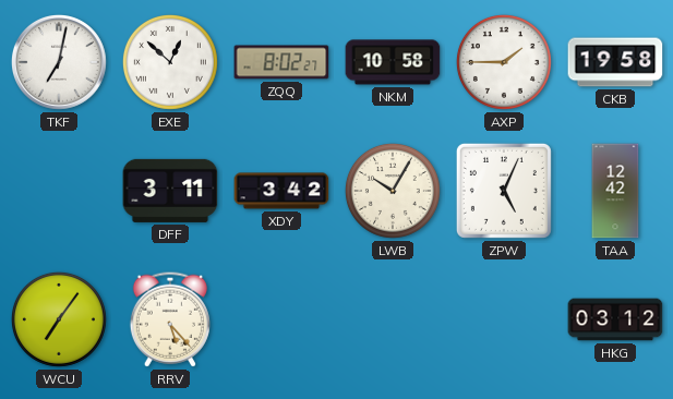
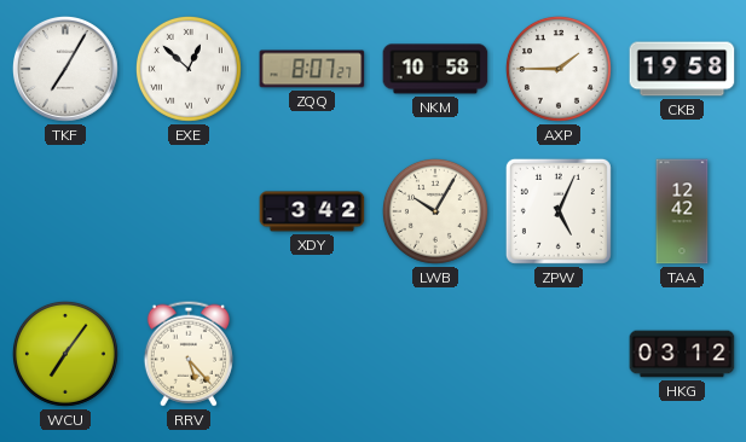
TKF: 7:02 -> 7:05
ZQQ: 8:02 -> 8:07
DFF: 3:11 -> none
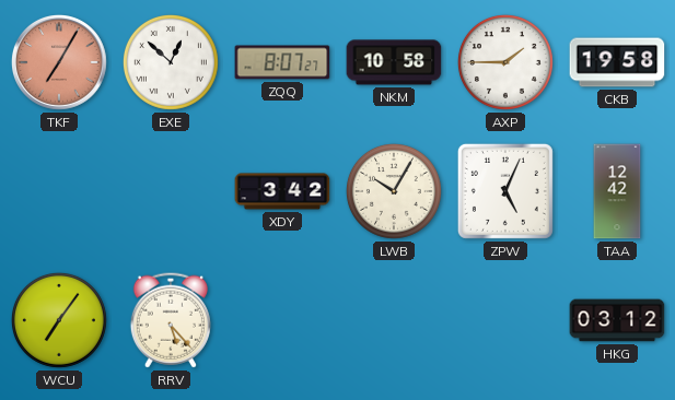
TKF dial: white -> salmon
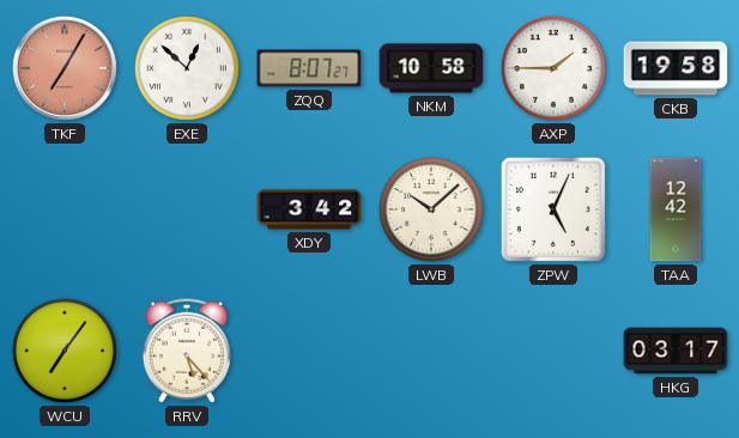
LWB: 10:05 -> 10:08
HKG: 03:12 -> 03:17
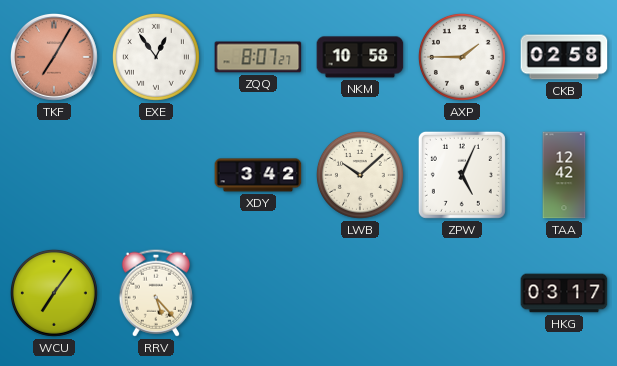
EXE: 12:52 -> 12:54
CKB: 19:58 -> 02:58
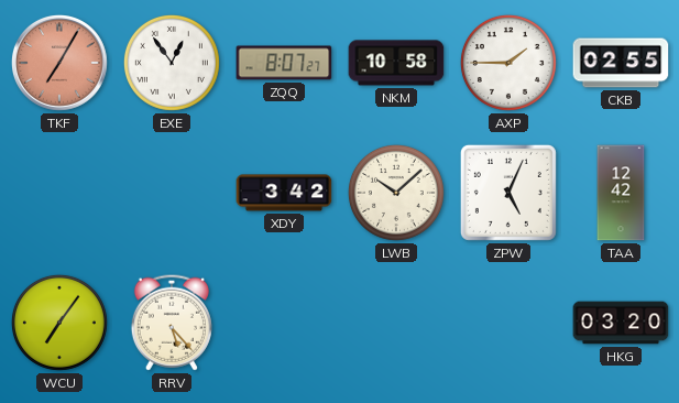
CKB: 02:58 -> 02:55
HKG: 03:17 -> 03:20
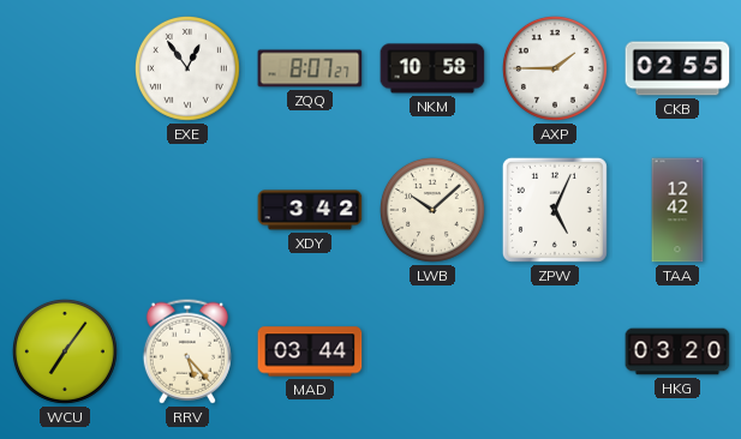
TKF: 7:05 -> none
MAD: none -> 03:44
